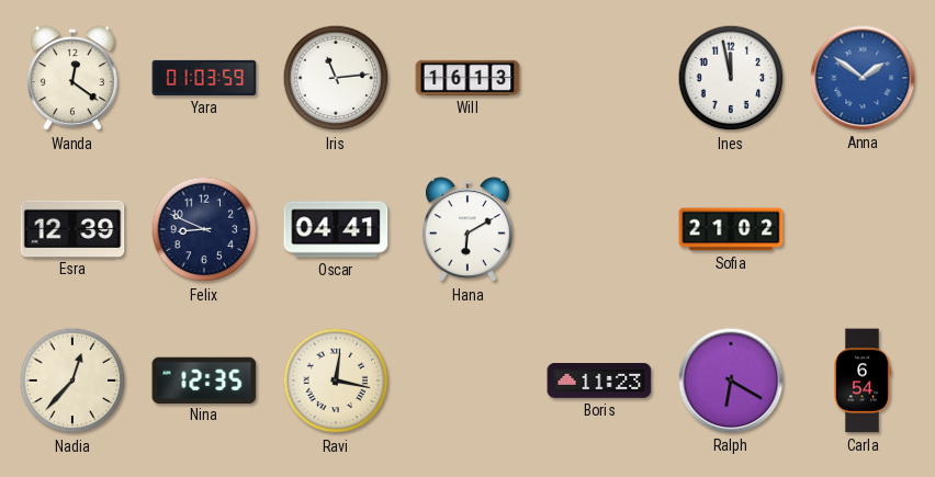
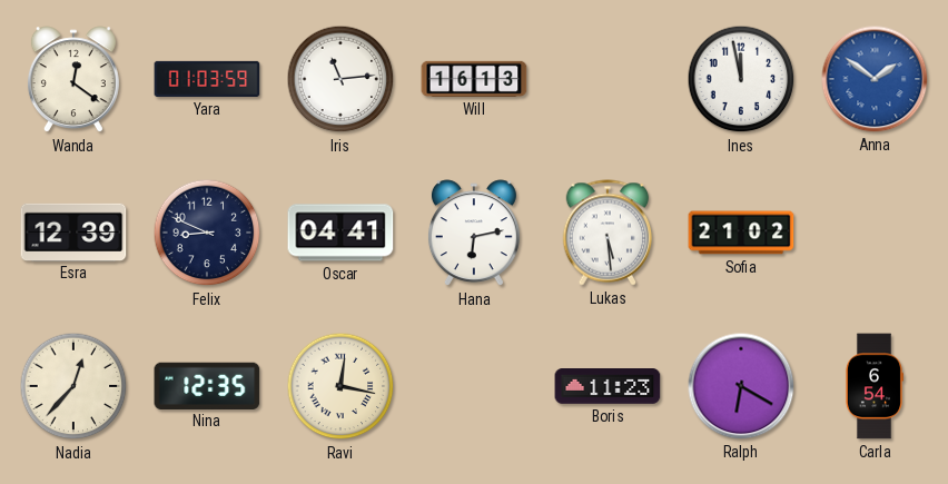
Hana: 6:10 -> 6:13
Lukas: none -> 5:29
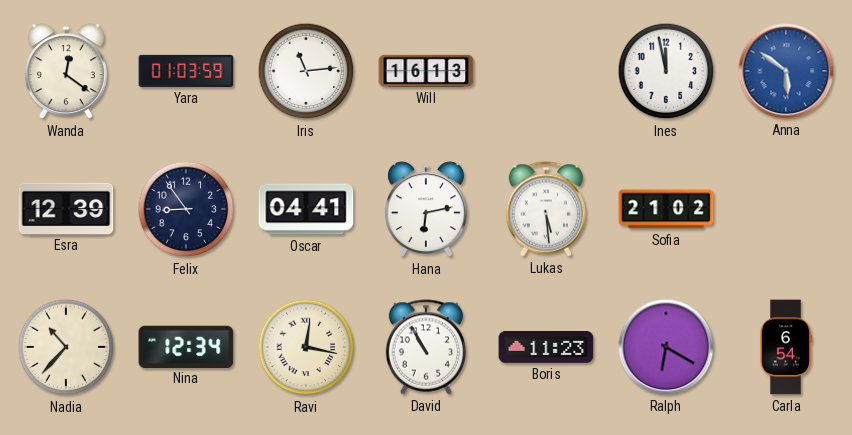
Anna: 1:51 -> 5:51
Felix: 8:49 -> 8:54
Nadia: 12:37 -> 10:37
Nina: 12:35 -> 12:34
David: none -> 10:55
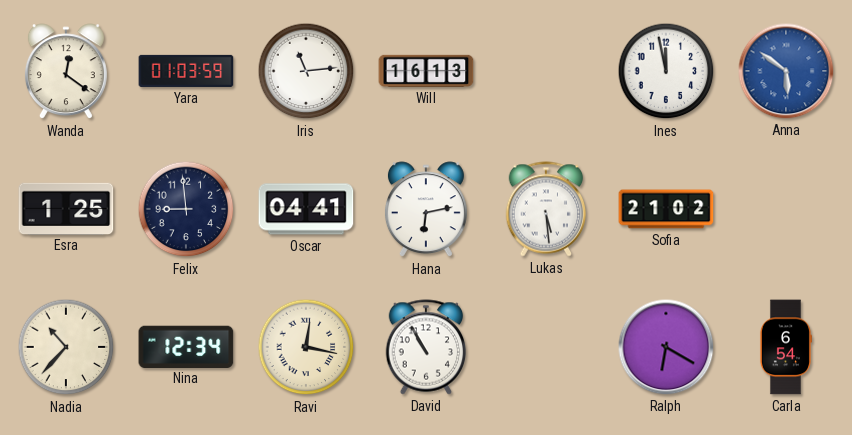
Esra: 12:39 -> 1:25
Felix: 8:54 -> 8:59
Boris: 11:23 -> none
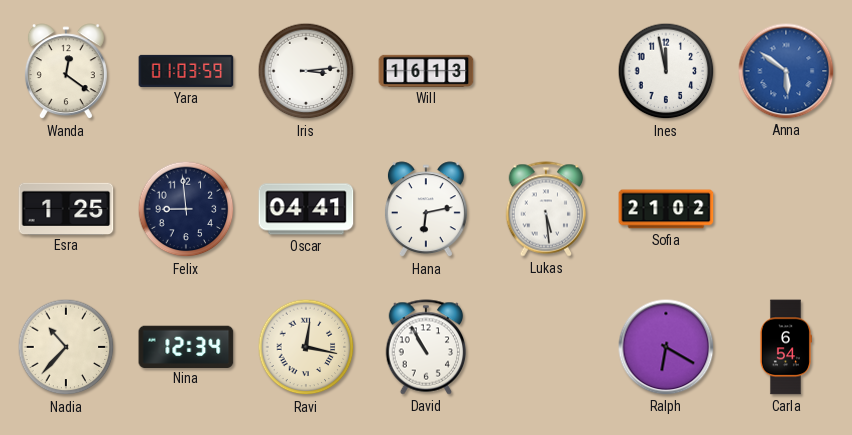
Iris: 11:14 -> 3:14
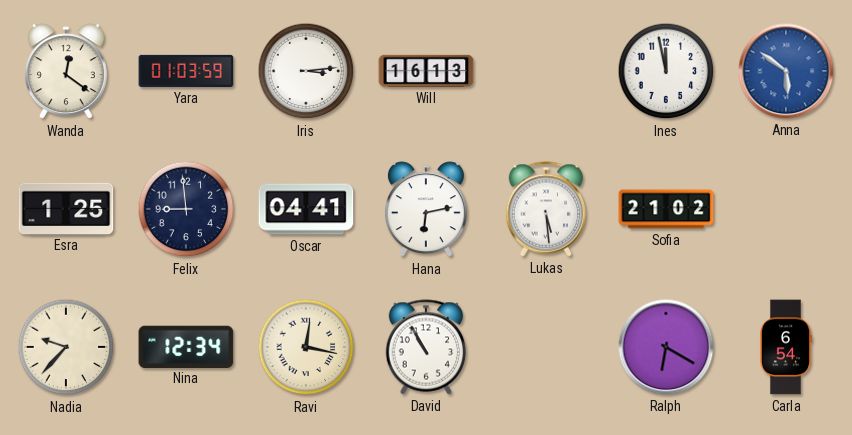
Nadia: 10:37 -> 9:37
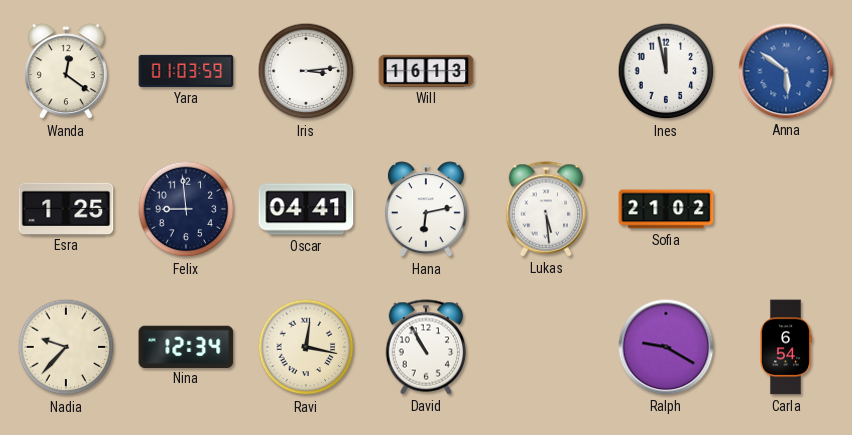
Ralph: 6:20 -> 9:20
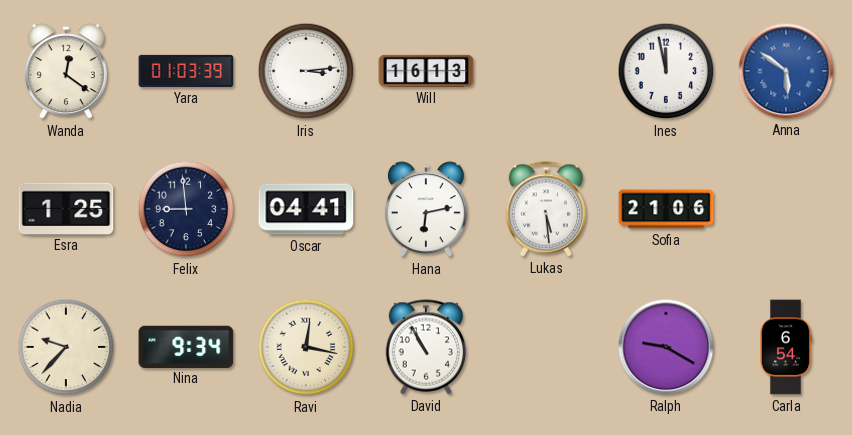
Yara: 01:03:59 -> 01:03:39
Sofia: 21:02 -> 21:06
Nina: 12:34 -> 9:34
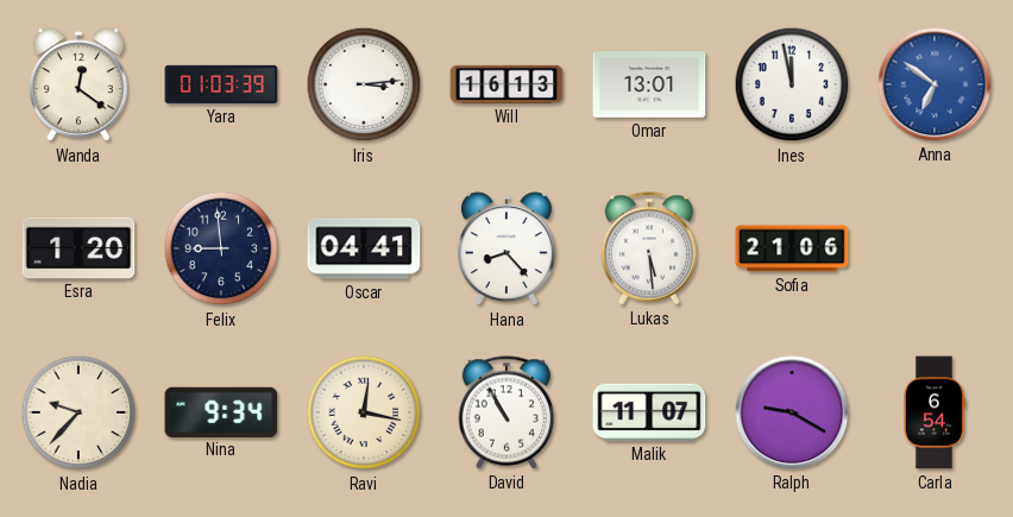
Omar: none -> 13:01
Anna: 5:51 -> 6:51
Esra: 1:25 -> 1:20
Hana: 6:13 -> 8:23
Malik: none -> 11:07
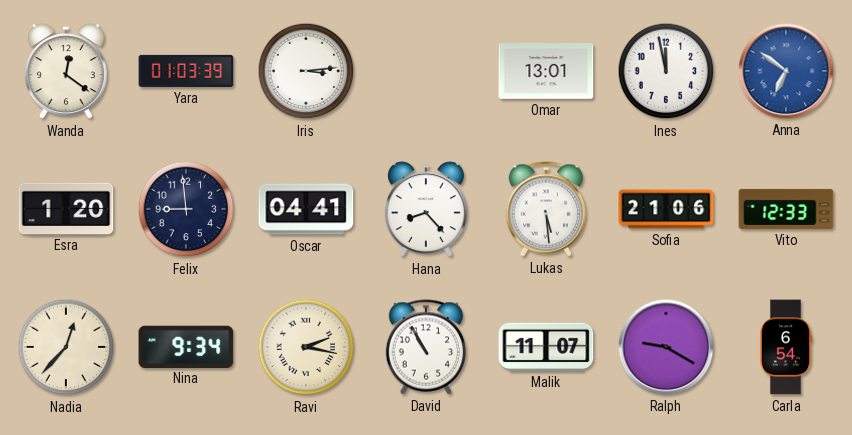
Will: 16:13 -> none
Vito: none -> 12:33
Nadia: 9:37 -> 12:37
Ravi: 12:17 -> 2:17
